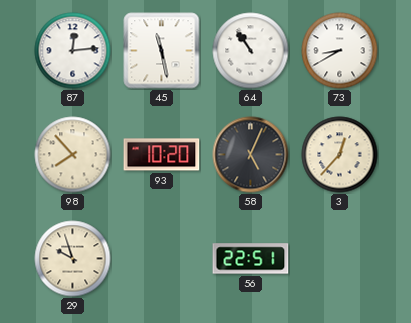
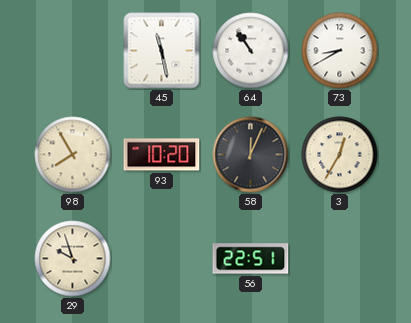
87: 12:14 -> none
98: 7:53 -> 7:55
58: 5:04 -> 12:04
3: 12:37 -> 12:35
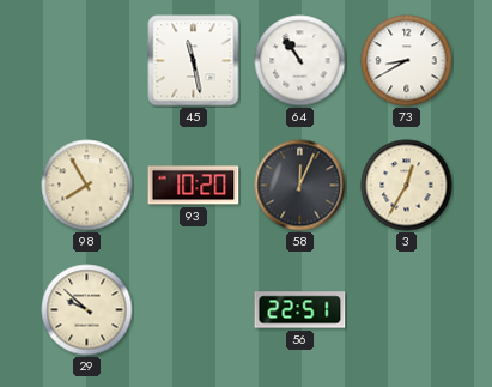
29: 9:57 -> 9:52
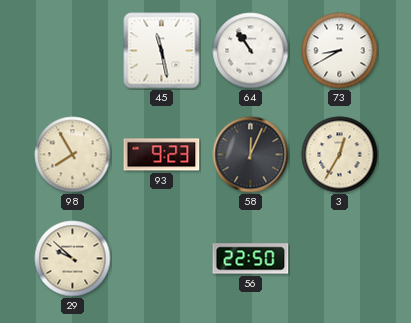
93: 10:20 -> 9:23
56: 22:51 -> 22:50
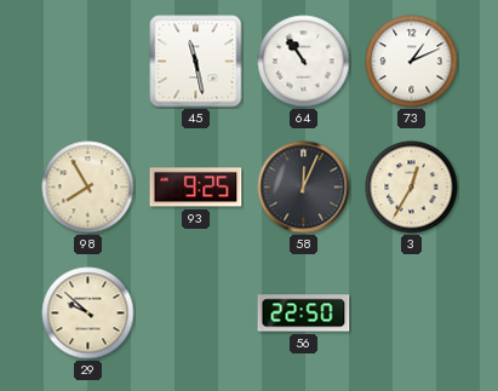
73: 8:40 -> 1:11
93: 9:23 -> 9:25
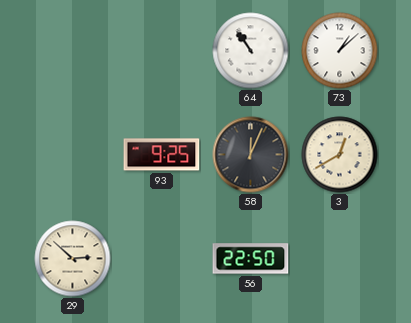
45: 11:28 -> none
73: 1:11 -> 1:08
98: 7:55 -> none
3: 12:35 -> 12:40
29: 9:52 -> 2:52
